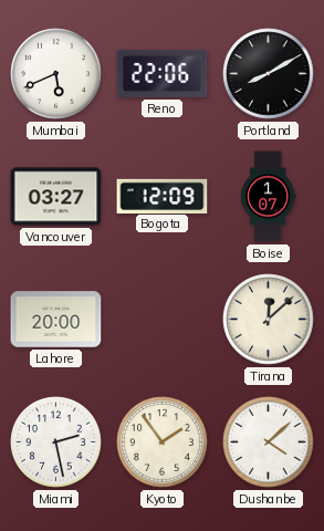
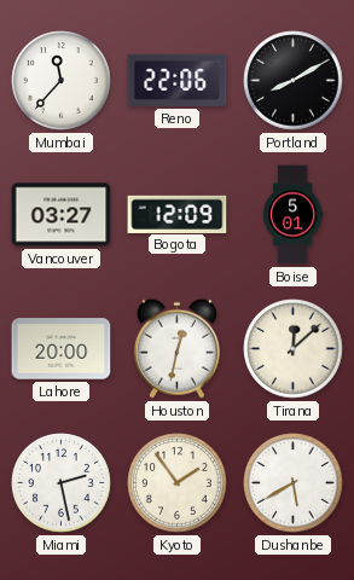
Mumbai: 5:41 -> 11:37
Boise: 1:07 -> 5:01
Houston: none -> 12:32
Dushanbe: 4:08 -> 5:40
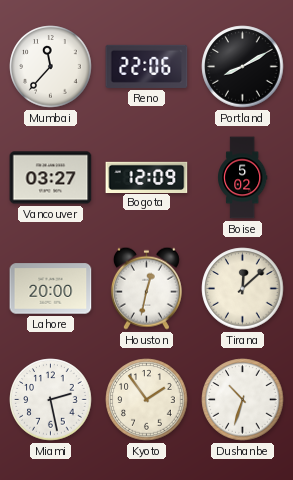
Boise: 5:01 -> 5:02
Dushanbe: 5:40 -> 10:33
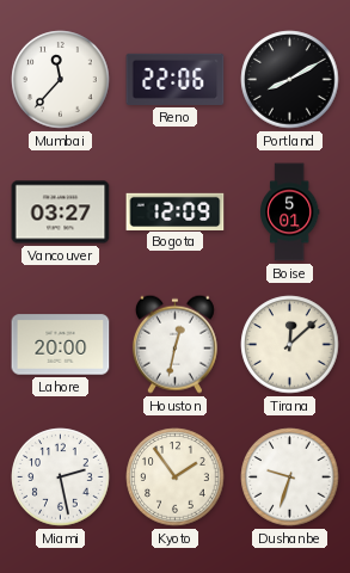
Boise: 5:02 -> 5:01
Dushanbe: 10:33 -> 9:33
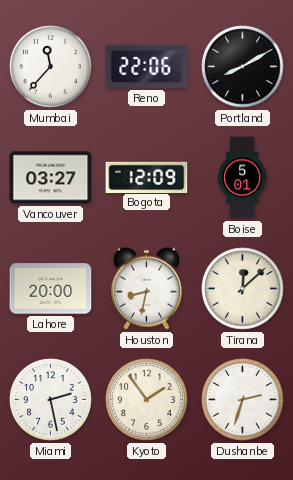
Houston: 12:32 -> 8:32
Dushanbe: 9:33 -> 2:33
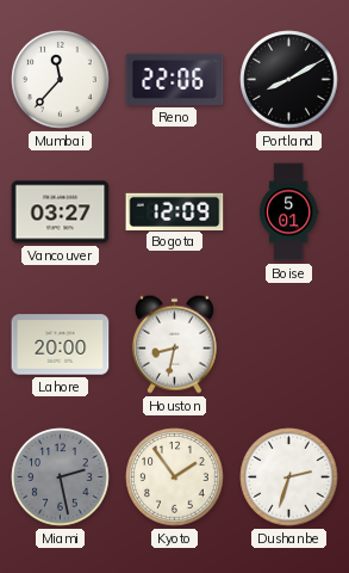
Tirana: 12:08 -> none
Miami dial: white -> grey
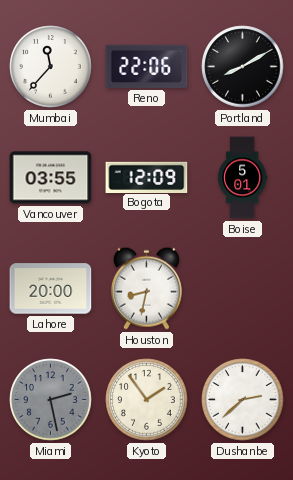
Vancouver: 03:27 -> 03:55
Dushanbe: 2:33 -> 2:38
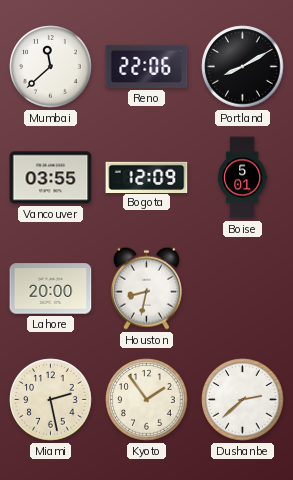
Mumbai: 11:37 -> 11:38
Miami dial: grey -> cream
